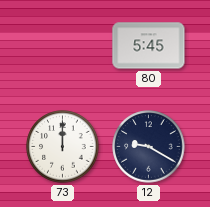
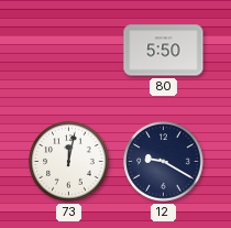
80: 5:45 -> 5:50
73: 12:00 -> 12:02
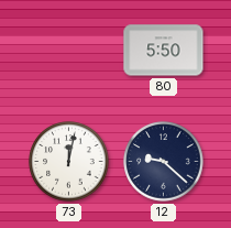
12: 9:20 -> 9:22
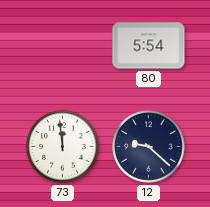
80: 5:50 -> 5:54
73: 12:02 -> 11:59
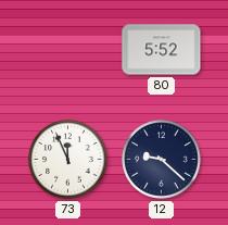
80: 5:54 -> 5:52
73: 11:59 -> 11:56
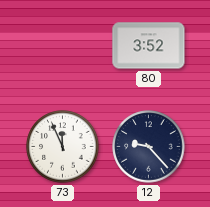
80: 5:52 -> 3:52
12: 9:22 -> 9:23
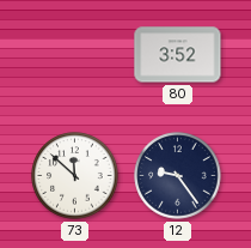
73: 11:56 -> 11:52
12: 9:23 -> 9:24
